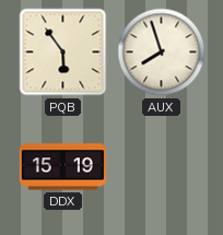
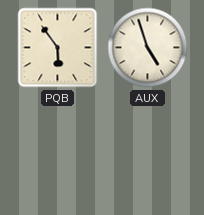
AUX: 7:57 -> 4:57
DDX: 15:19 -> none
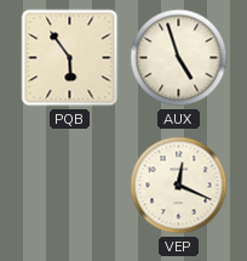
VEP: none -> 12:19
